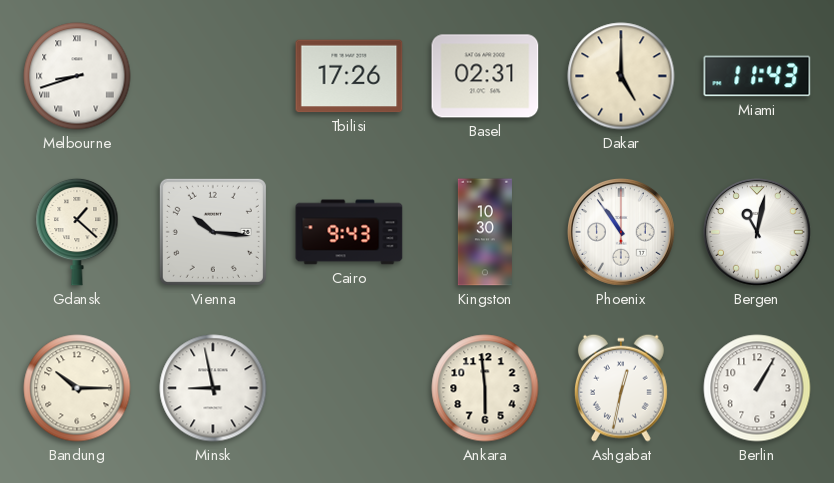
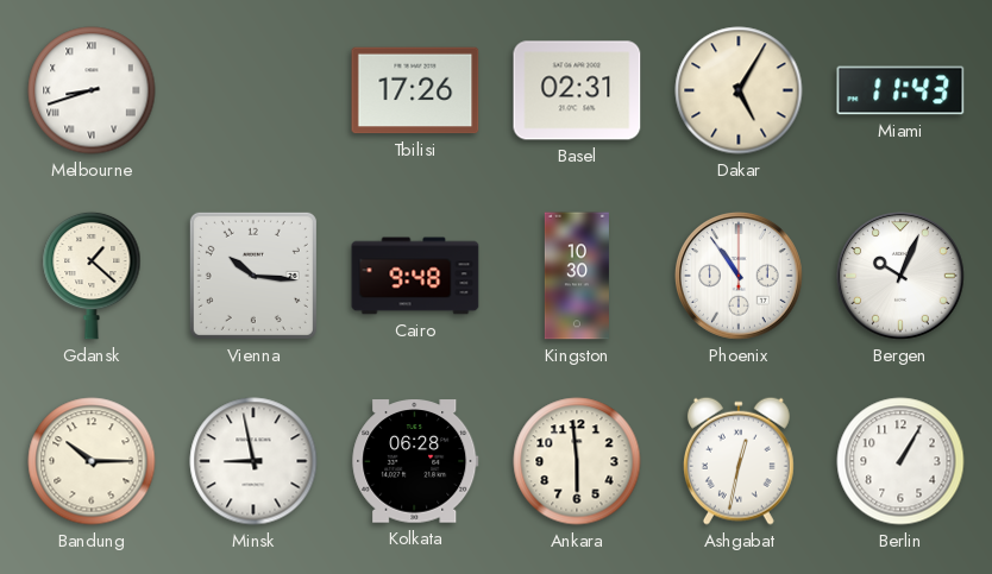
Dakar: 5:00 -> 5:05
Cairo: 9:43 -> 9:48
Bergen: 11:02 -> 10:04
Kolkata: none -> 06:28
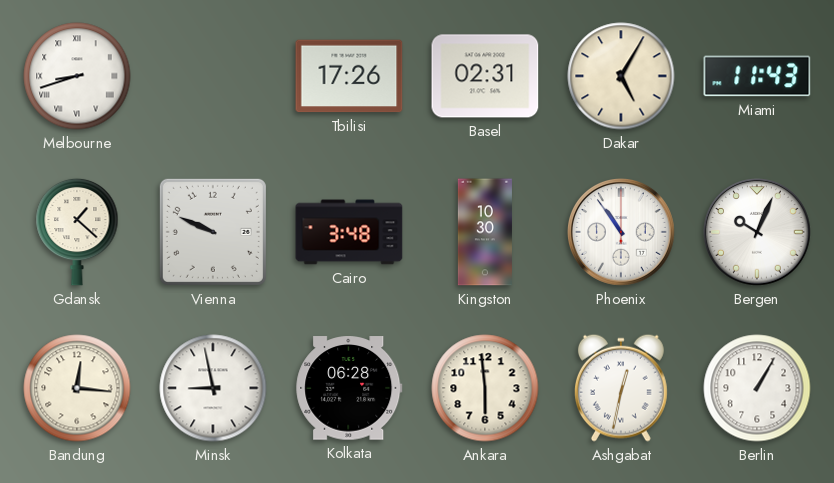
Vienna: 10:16 -> 9:49
Cairo: 9:48 -> 3:48
Bandung: 10:15 -> 12:16
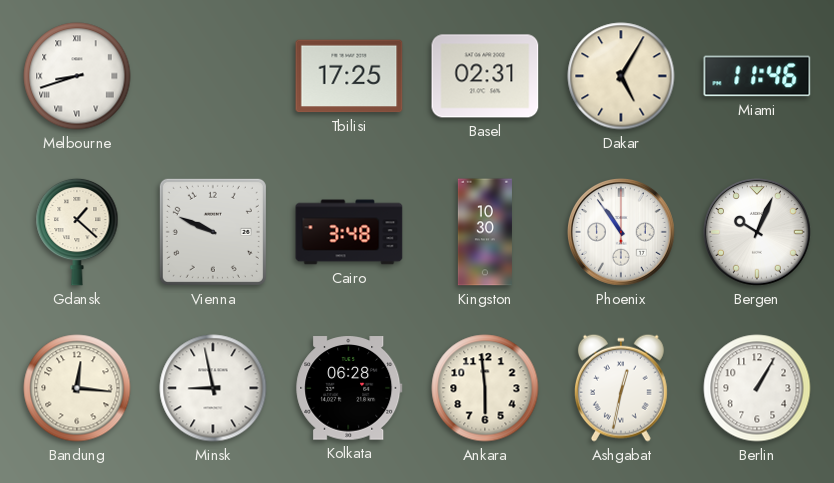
Tbilisi: 17:26 -> 17:25
Miami: 11:43 -> 11:46
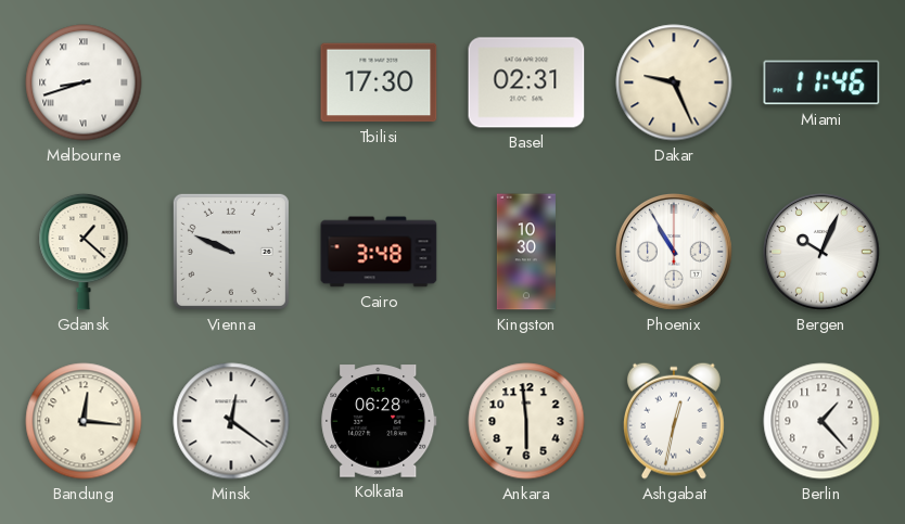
Tbilisi: 17:25 -> 17:30
Dakar: 5:05 -> 9:26
Phoenix: 10:54 -> 10:55
Minsk: 8:58 -> 12:21
Berlin: 1:05 -> 1:23
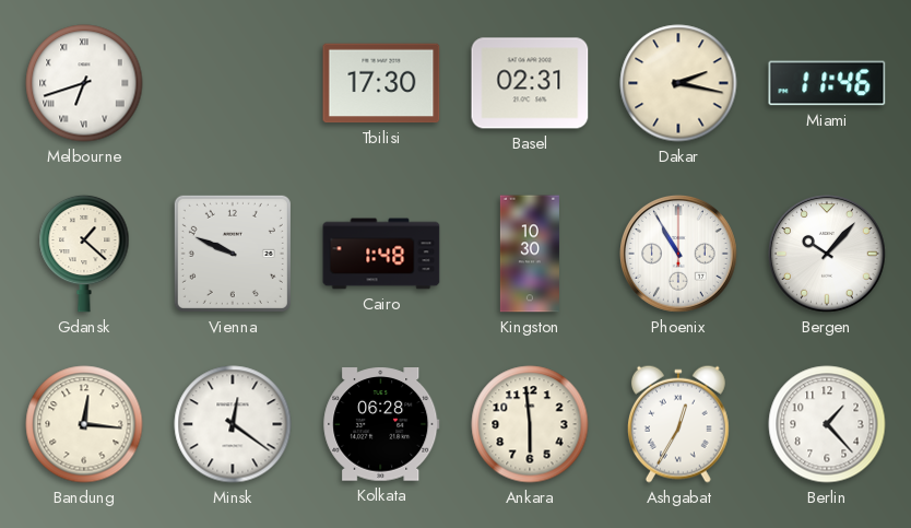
Melbourne: 8:42 -> 6:42
Dakar: 9:26 -> 2:17
Cairo: 3:48 -> 1:48
Bergen: 10:04 -> 10:07
Ashgabat: 12:32 -> 12:35
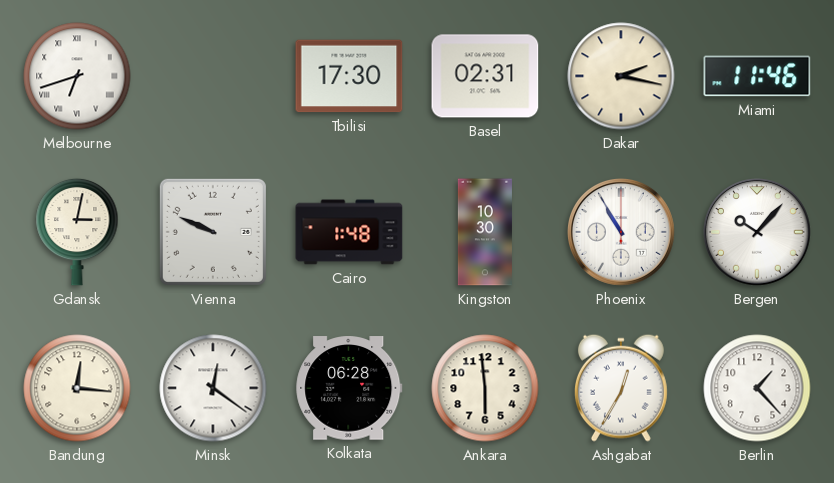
Gdansk: 1:22 -> 3:02
